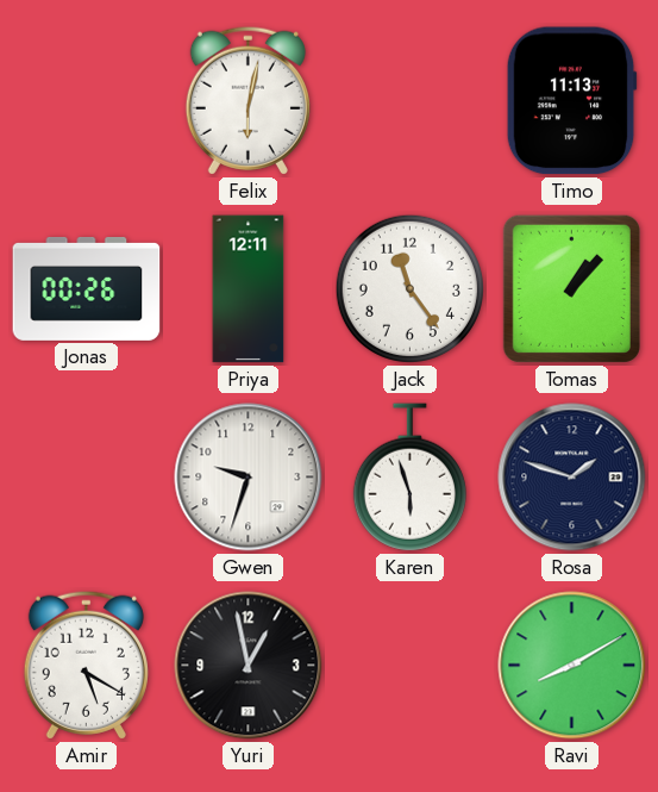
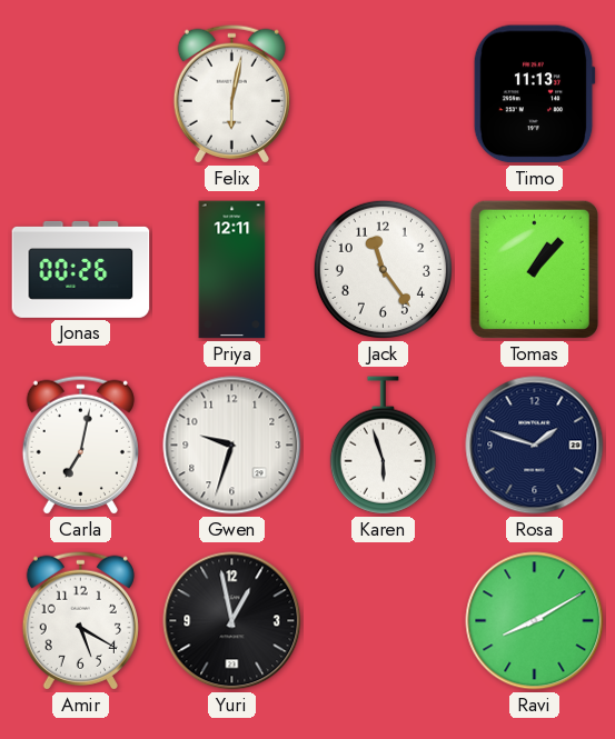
Carla: none -> 7:02
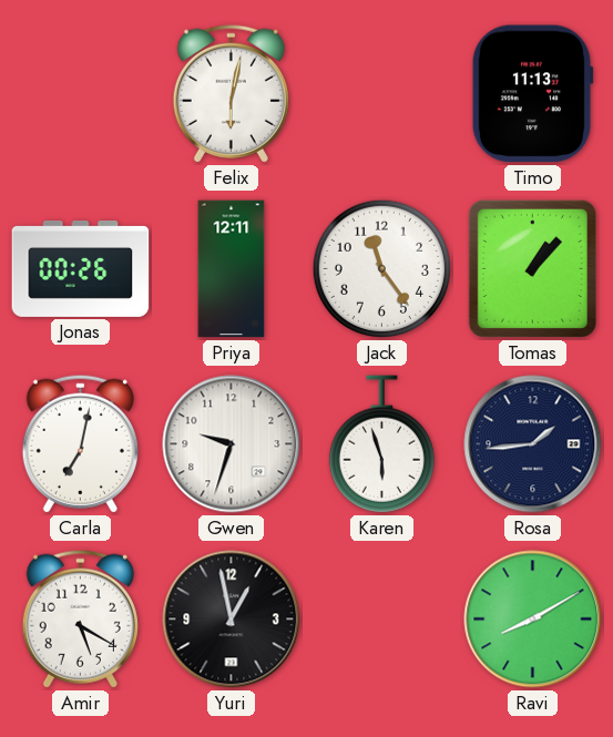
Rosa: 1:48 -> 1:44
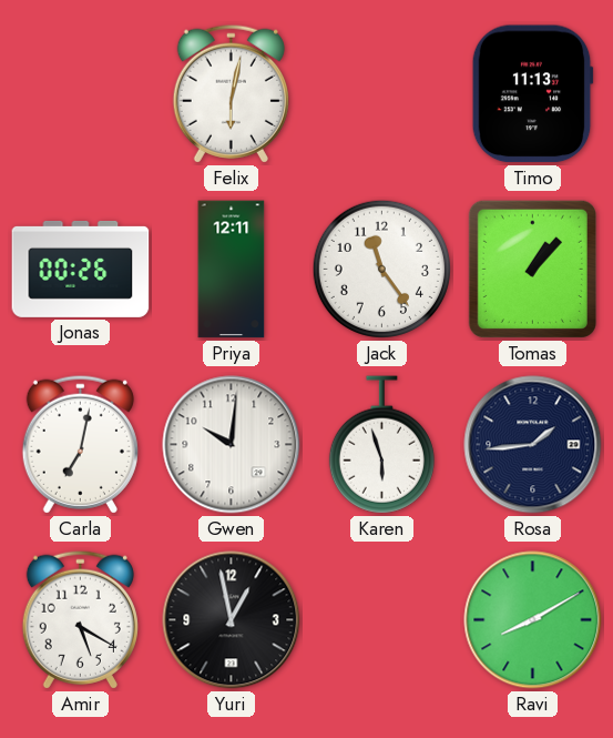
Gwen: 9:33 -> 10:01
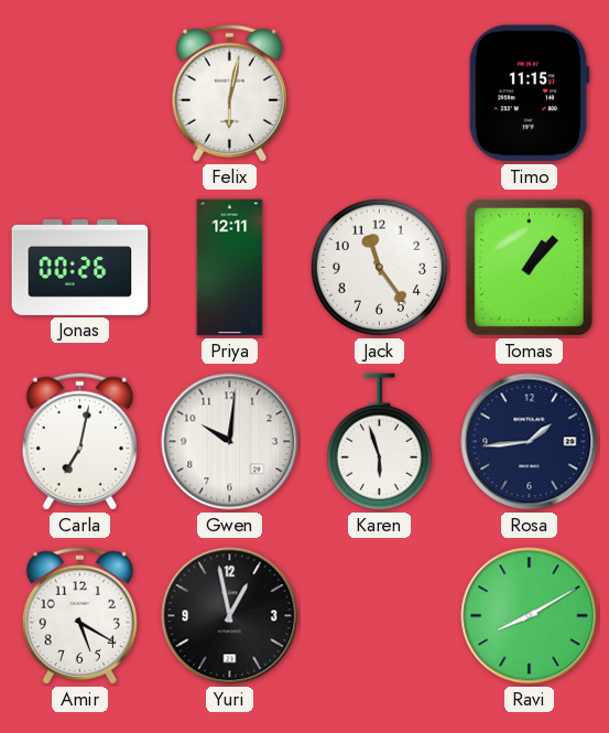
Timo: 11:13 -> 11:15
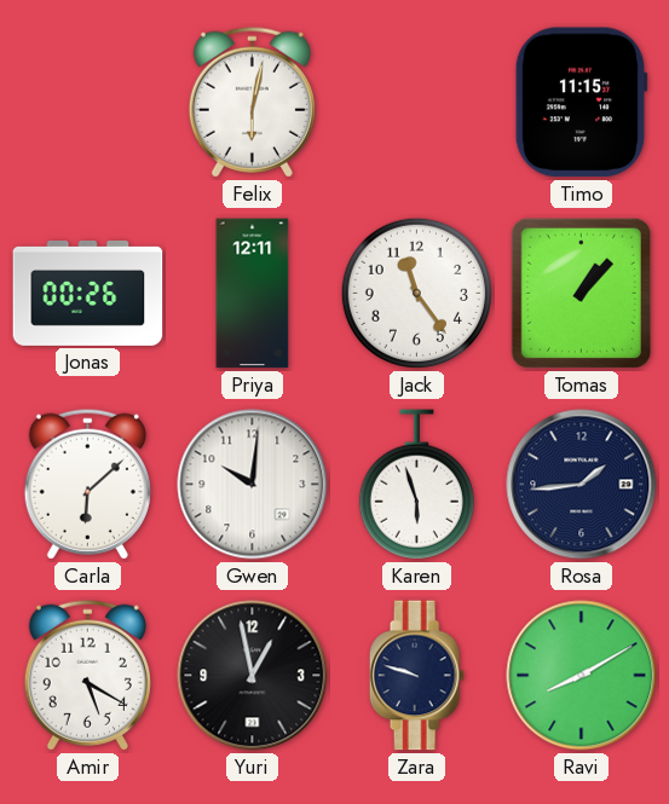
Carla: 7:02 -> 6:08
Zara: none -> 9:48
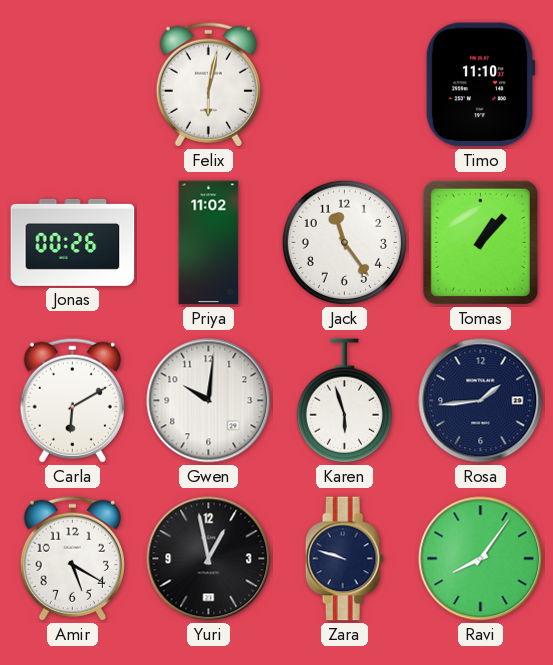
Timo: 11:15 -> 11:10
Priya: 12:11 -> 11:02
Carla: 6:08 -> 6:10
Ravi: 8:10 -> 8:06
